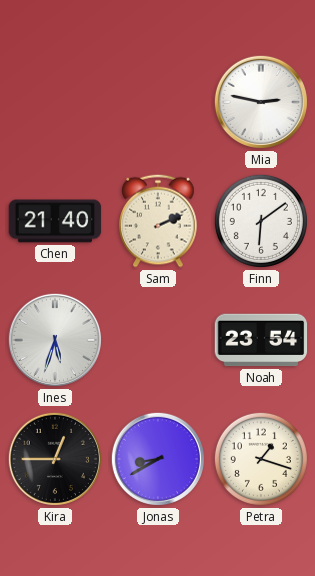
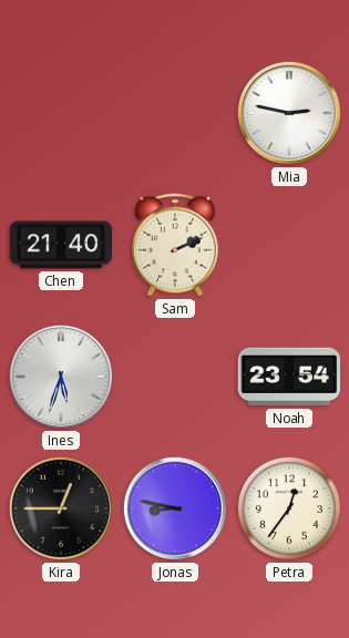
Finn: 6:09 -> none
Jonas: 8:40 -> 8:47
Petra: 1:18 -> 12:36
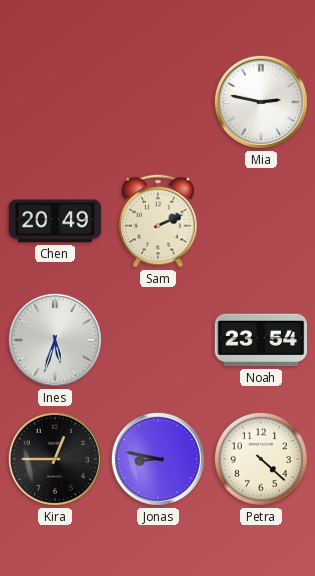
Chen: 21:40 -> 20:49
Petra: 12:36 -> 4:22
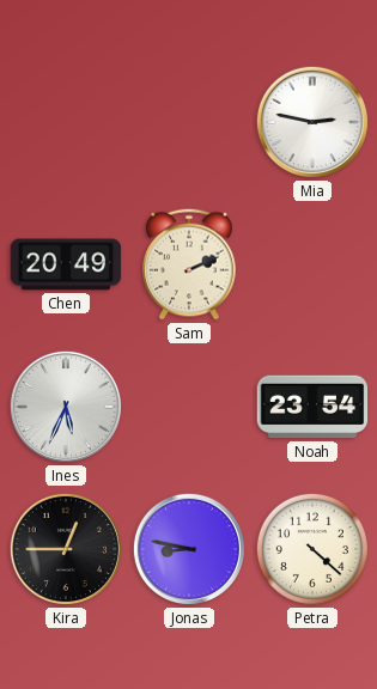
Ines: 5:33 -> 5:34
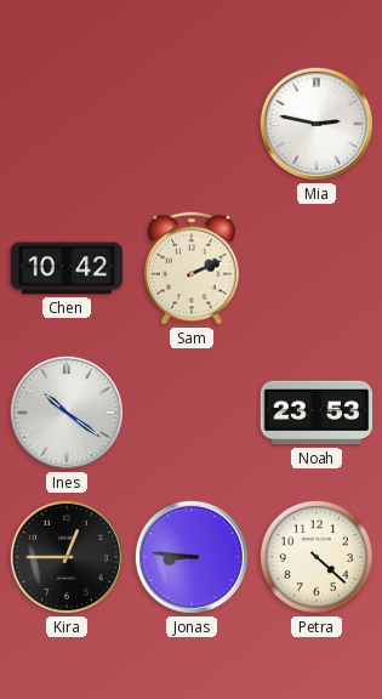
Chen: 20:49 -> 10:42
Ines: 5:34 -> 10:21
Noah: 23:54 -> 23:53
Jonas: 8:47 -> 8:46
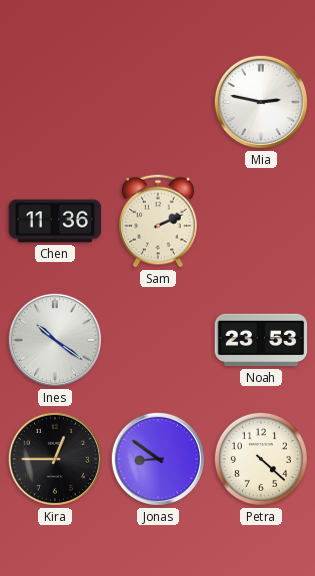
Chen: 10:42 -> 11:36
Jonas: 8:46 -> 8:51
